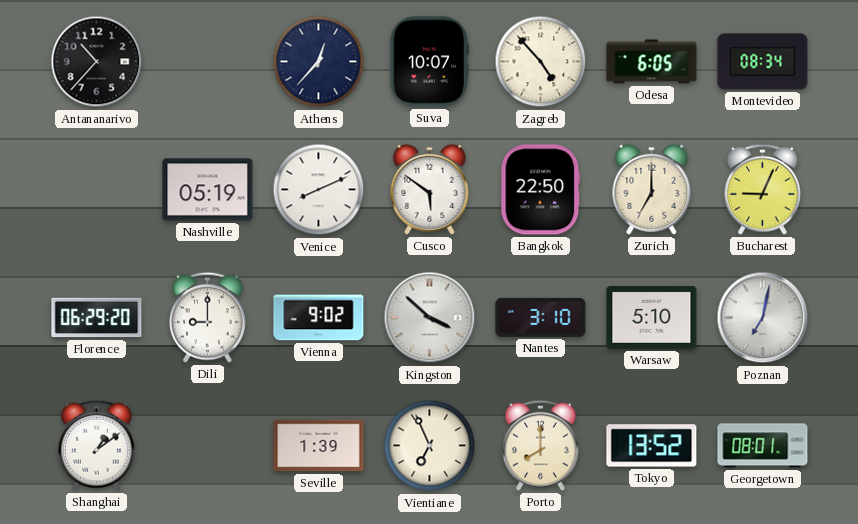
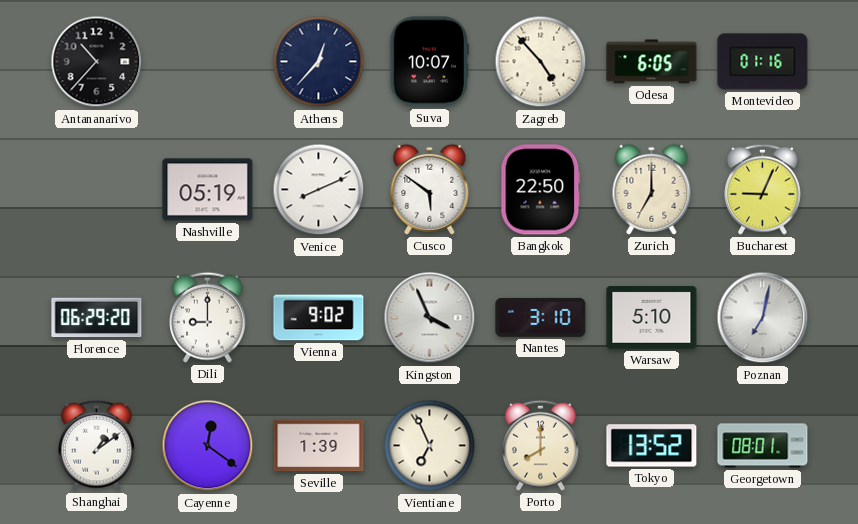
Montevideo: 08:34 -> 01:16
Kingston: 3:52 -> 3:56
Cayenne: none -> 12:21
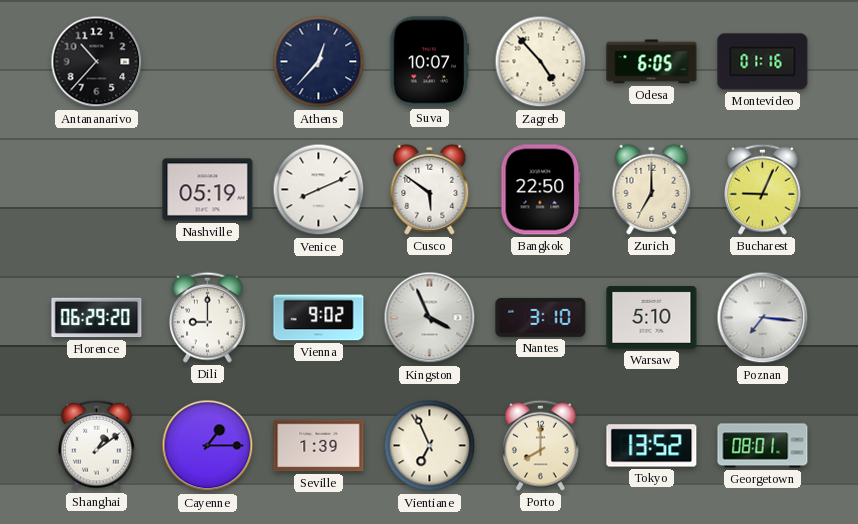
Poznan: 7:02 -> 7:16
Cayenne: 12:21 -> 1:15
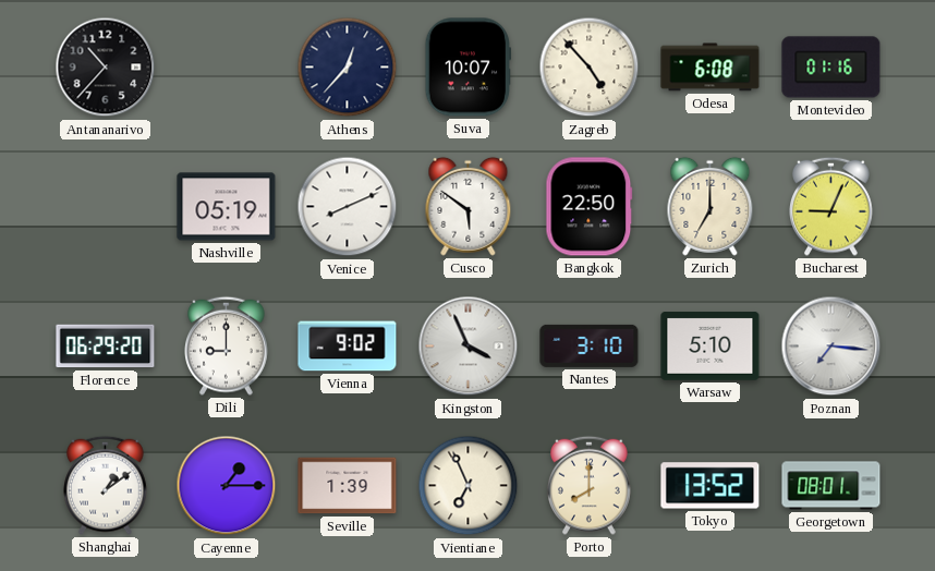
Odesa: 6:05 -> 6:08
